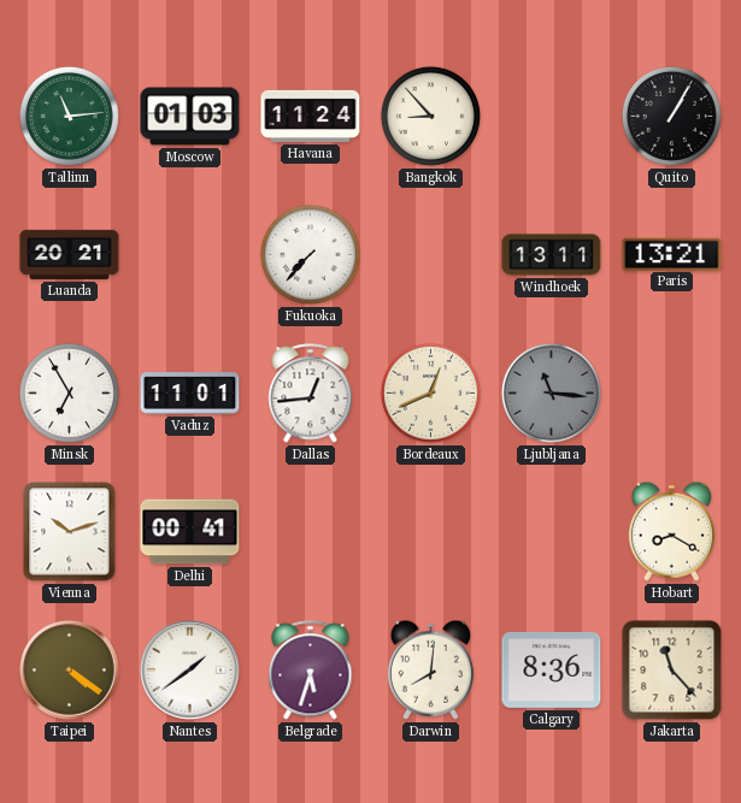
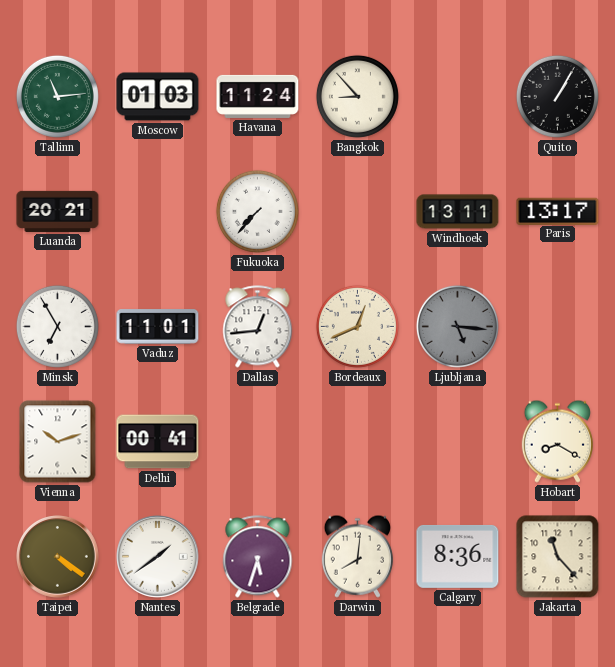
Paris: 13:21 -> 13:17
Ljubljana: 11:16 -> 5:16
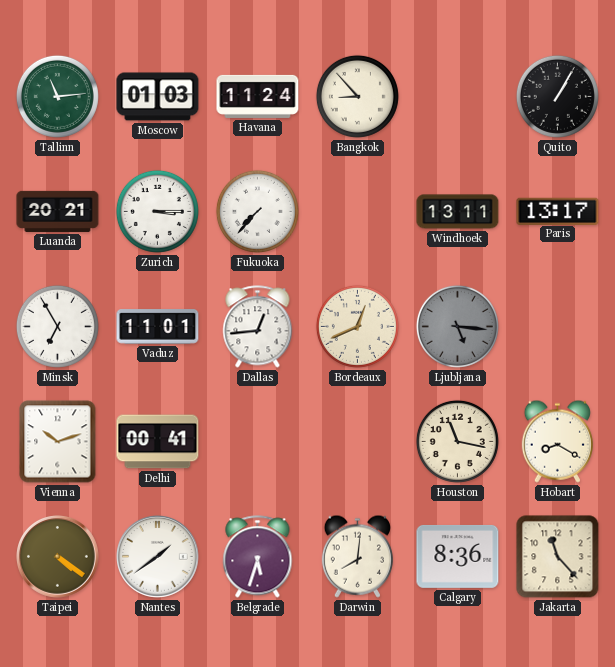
Zurich: none -> 3:15
Houston: none -> 11:17
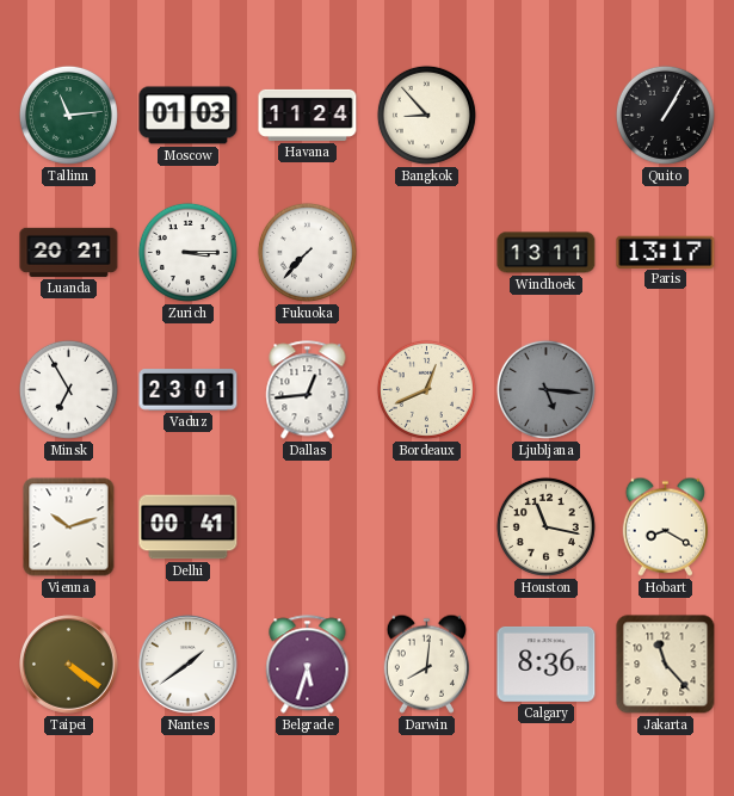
Vaduz: 11:01 -> 23:01
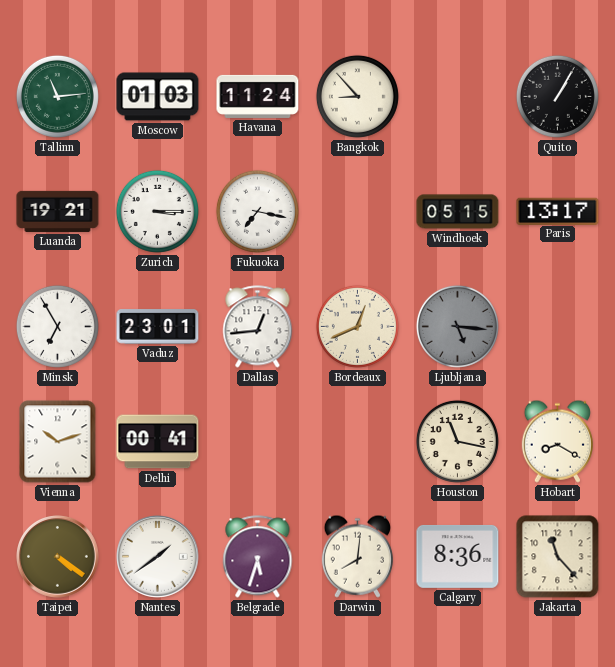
Luanda: 20:21 -> 19:21
Fukuoka: 7:37 -> 7:17
Windhoek: 13:11 -> 05:15
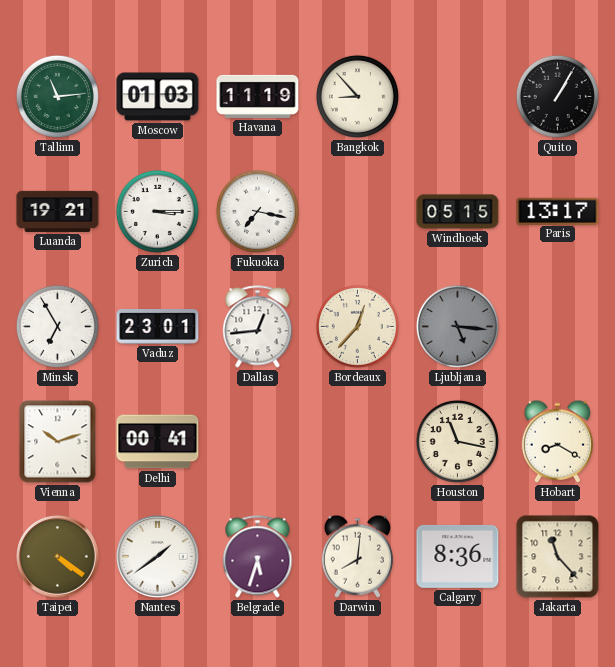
Havana: 11:24 -> 11:19
Bordeaux: 12:41 -> 12:37
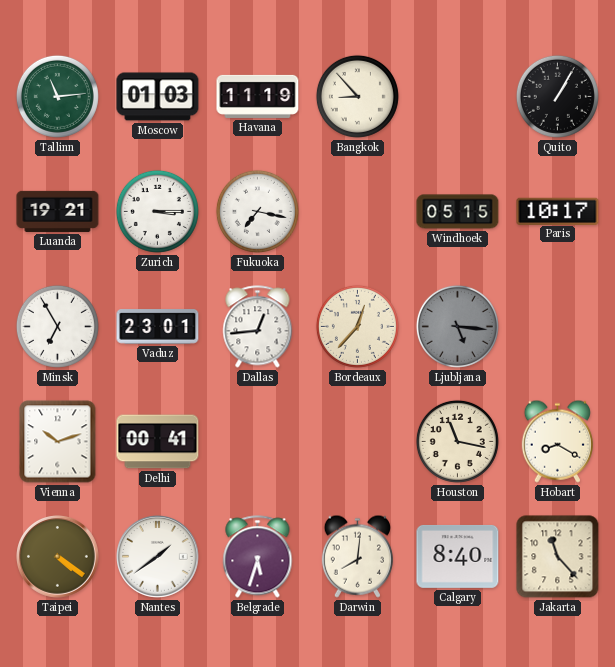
Paris: 13:17 -> 10:17
Calgary: 8:36 -> 8:40
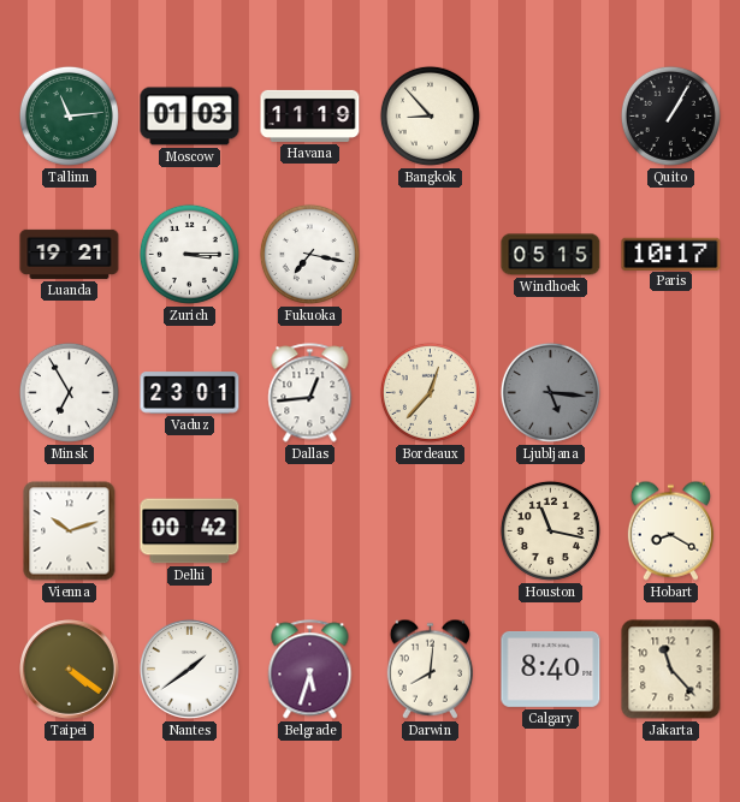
Delhi: 00:41 -> 00:42
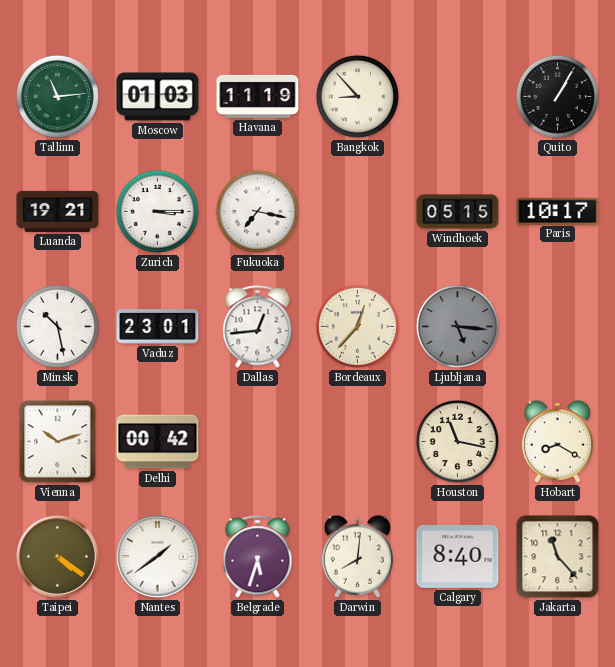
Minsk: 6:55 -> 10:28
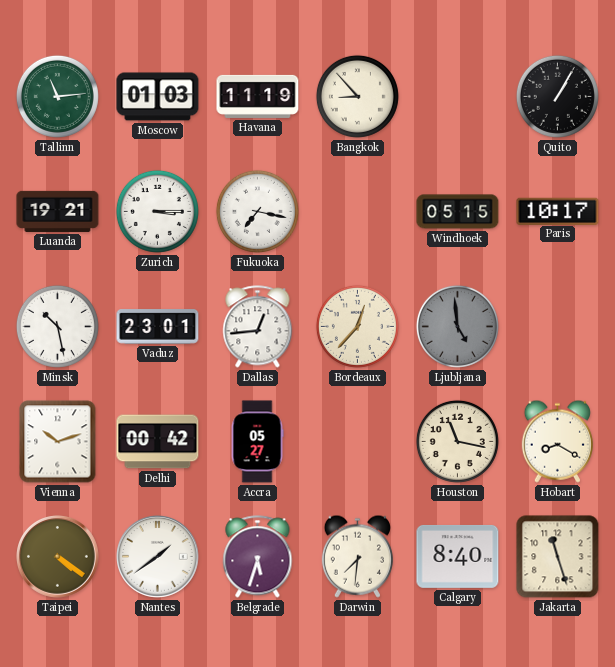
Ljubljana: 5:16 -> 4:59
Accra: none -> 05:27
Darwin: 8:01 -> 7:31
Jakarta: 11:23 -> 11:27
